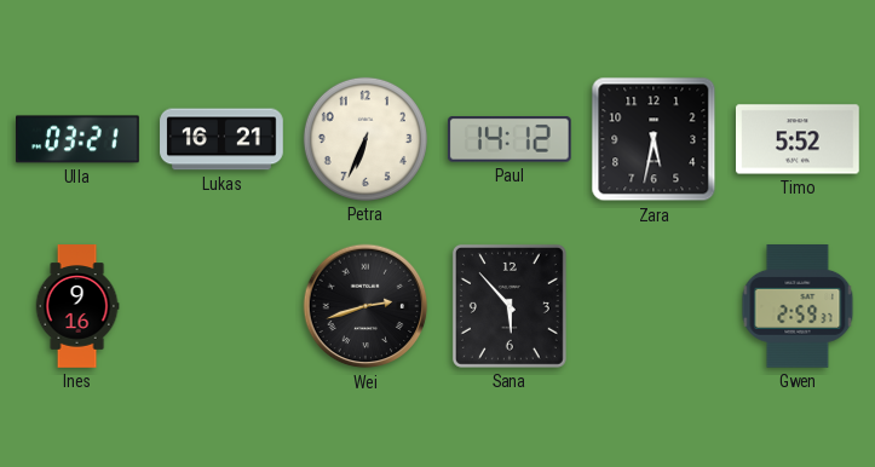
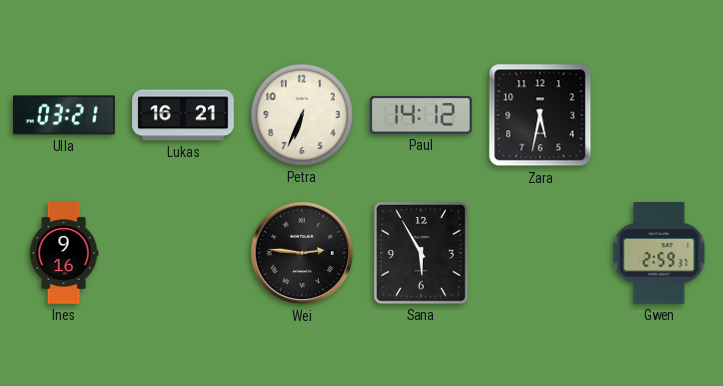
Timo: 5:52 -> none
Wei: 2:42 -> 2:46
Sana: 5:53 -> 5:55
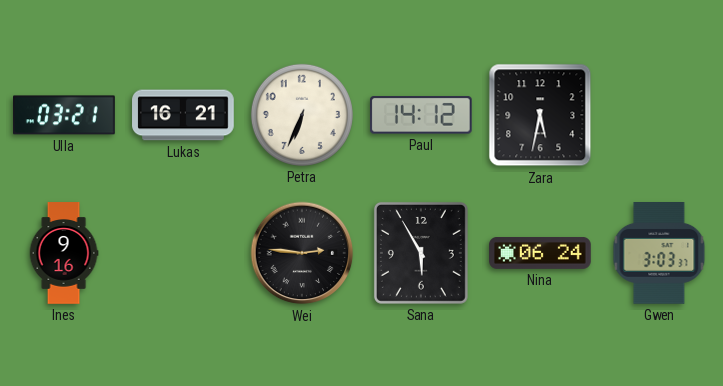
Nina: none -> 06:24
Gwen: 2:59 -> 3:03
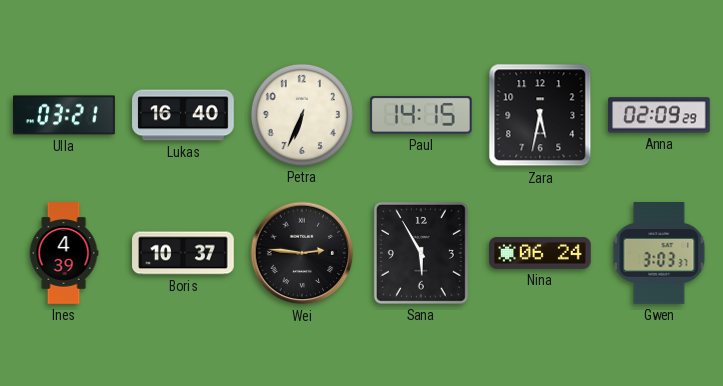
Lukas: 16:21 -> 16:40
Paul: 14:12 -> 14:15
Anna: none -> 02:09
Ines: 9:16 -> 4:39
Boris: none -> 10:37
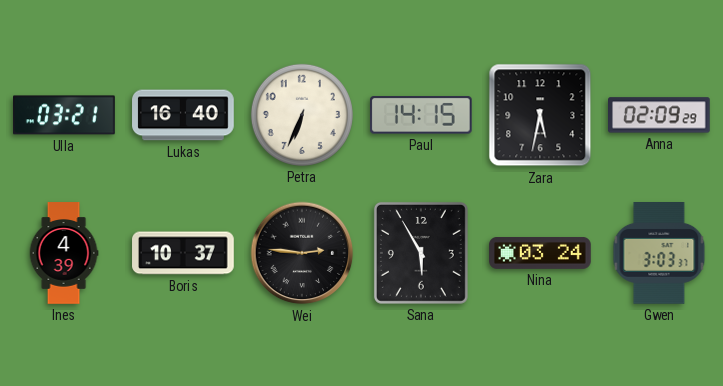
Nina: 06:24 -> 03:24
